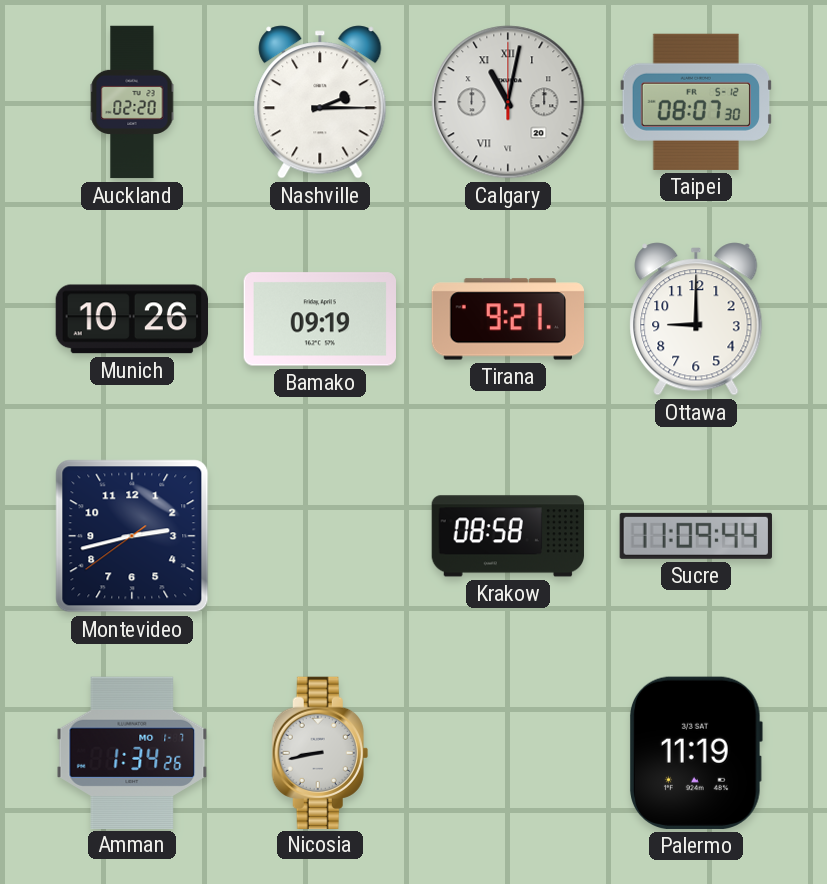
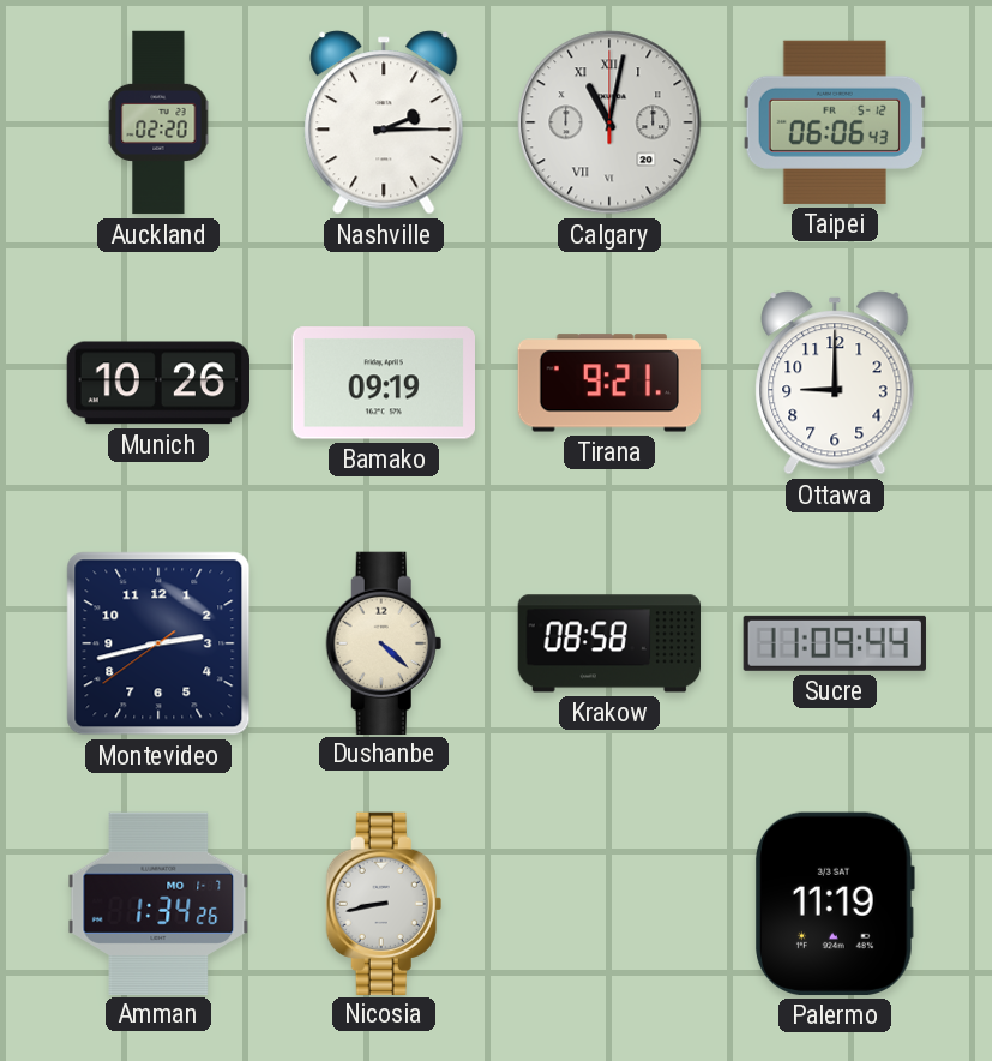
Taipei: 08:07 -> 06:06
Dushanbe: none -> 4:22
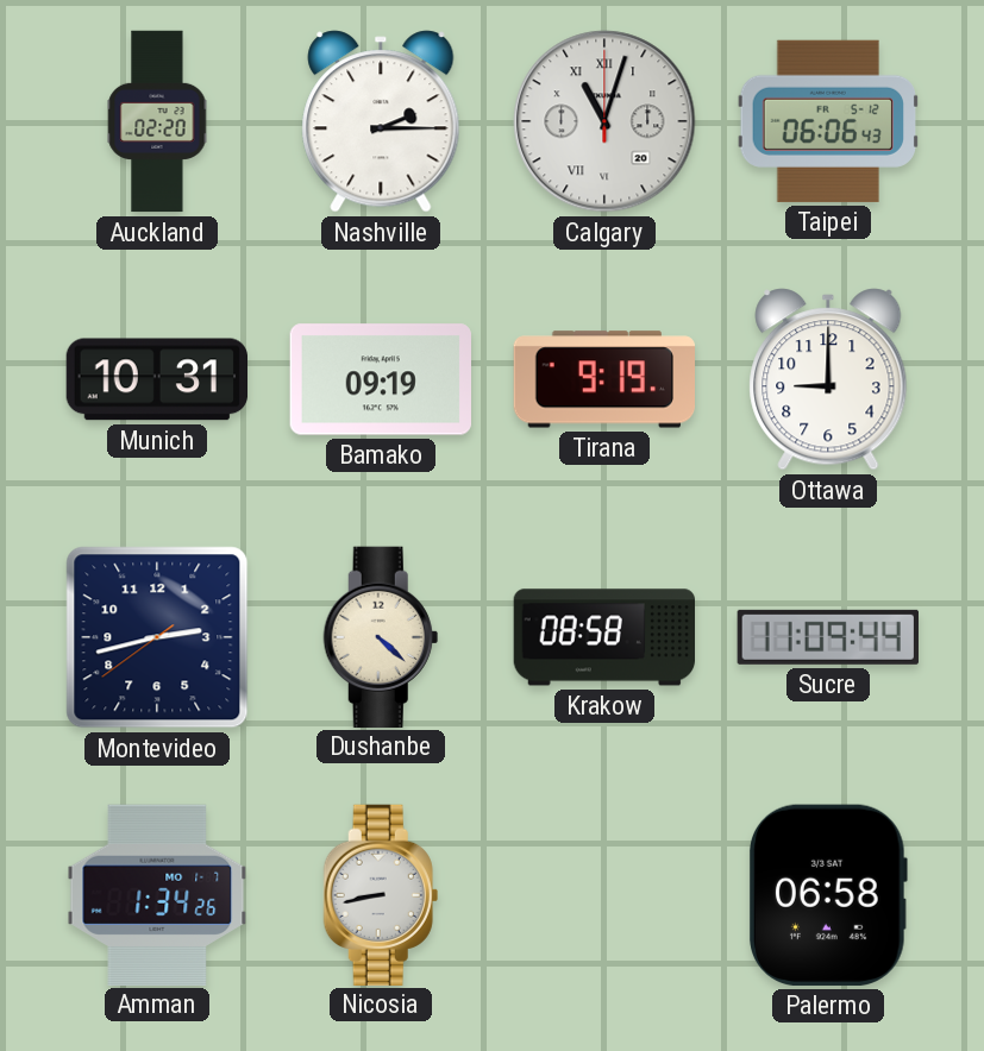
Calgary: 11:02 -> 11:03
Munich: 10:26 -> 10:31
Tirana: 9:21 -> 9:19
Palermo: 11:19 -> 06:58
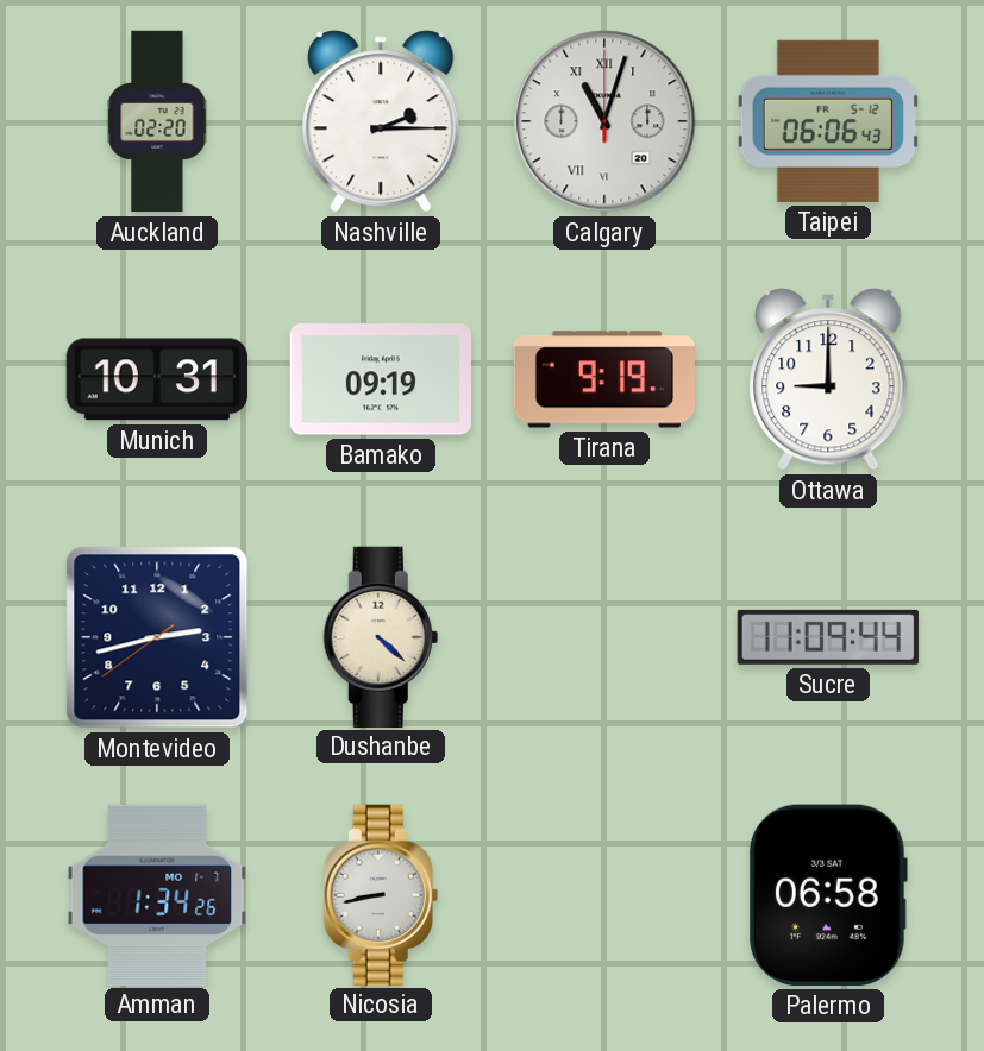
Krakow: 08:58 -> none
